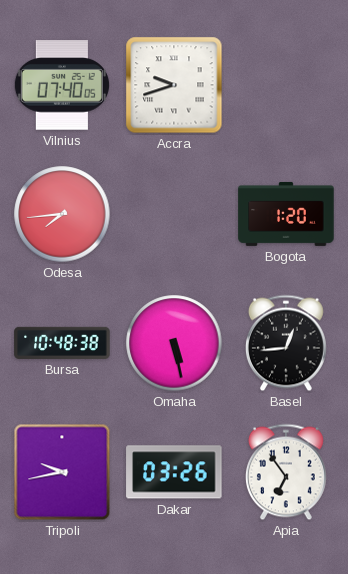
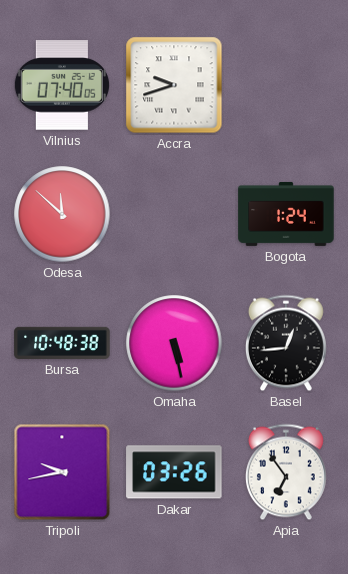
Odesa: 7:44 -> 11:52
Bogota: 1:20 -> 1:24
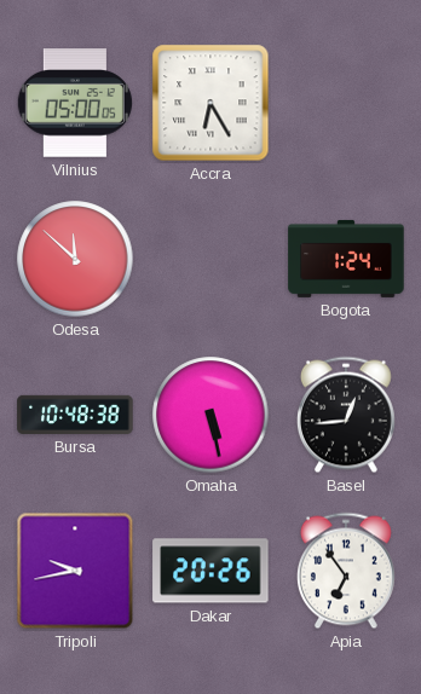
Vilnius: 07:40 -> 05:00
Accra: 9:42 -> 6:25
Dakar: 03:26 -> 20:26
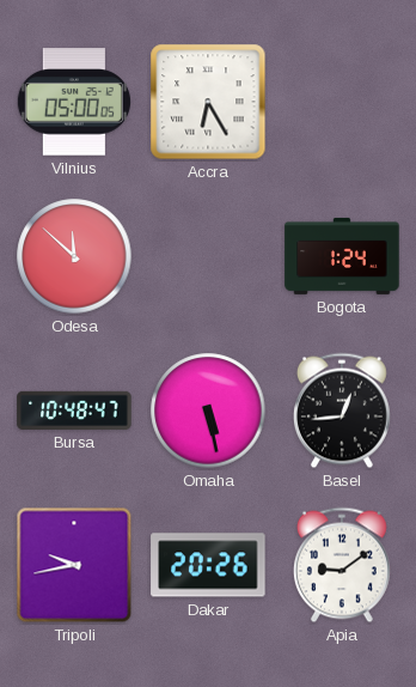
Bursa: 10:48:38 -> 10:48:47
Apia: 6:54 -> 9:09
